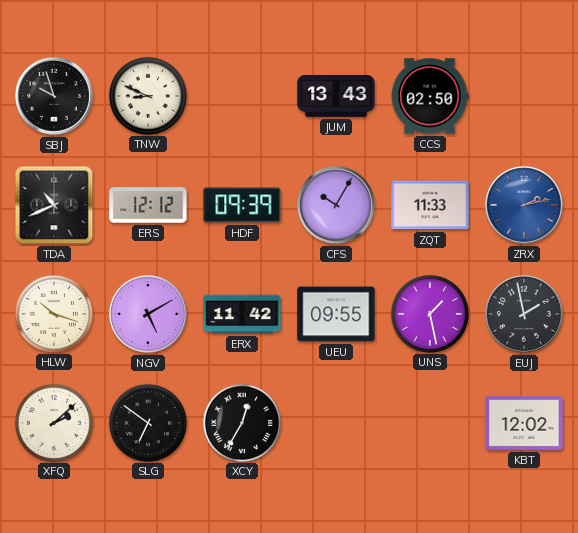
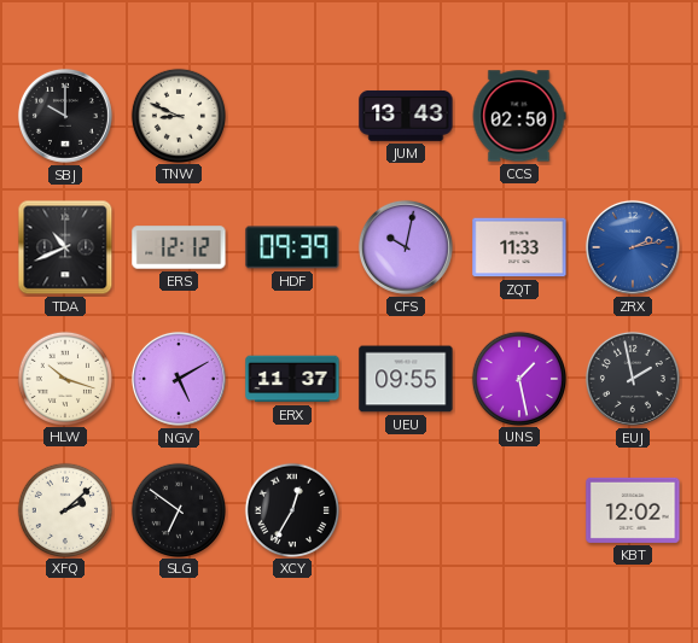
SBJ: 9:57 -> 10:00
CFS: 10:05 -> 10:02
ERX: 11:42 -> 11:37
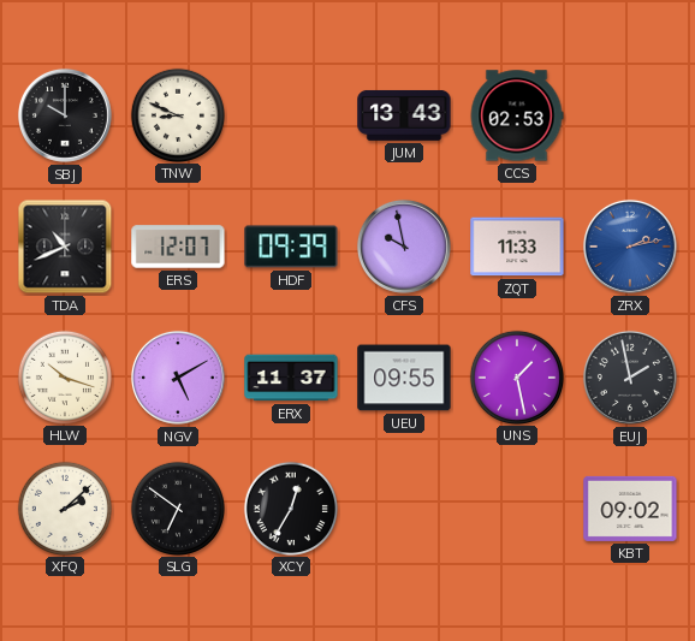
CCS: 02:50 -> 02:53
ERS: 12:12 -> 12:07
CFS: 10:02 -> 9:58
KBT: 12:02 -> 09:02
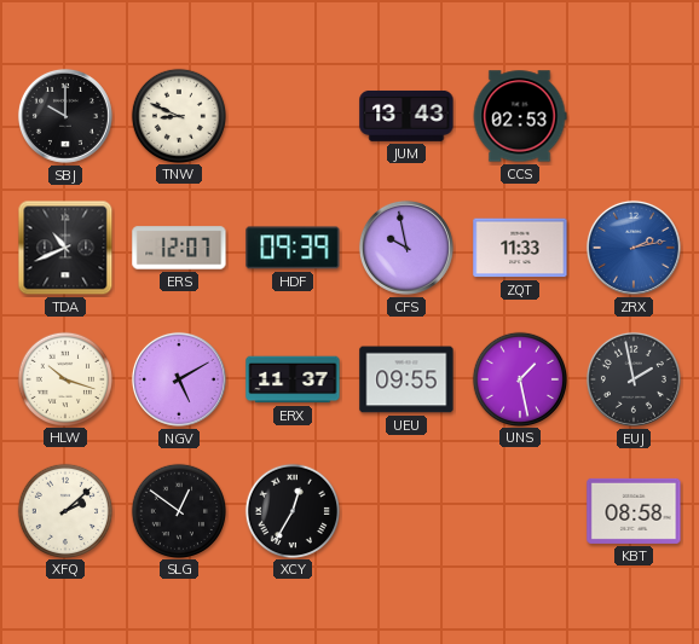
SLG: 6:51 -> 12:51
KBT: 09:02 -> 08:58
